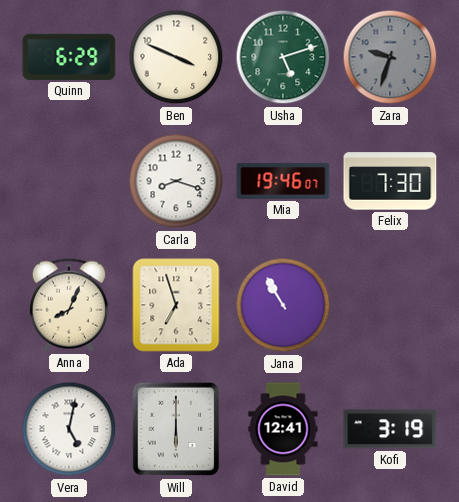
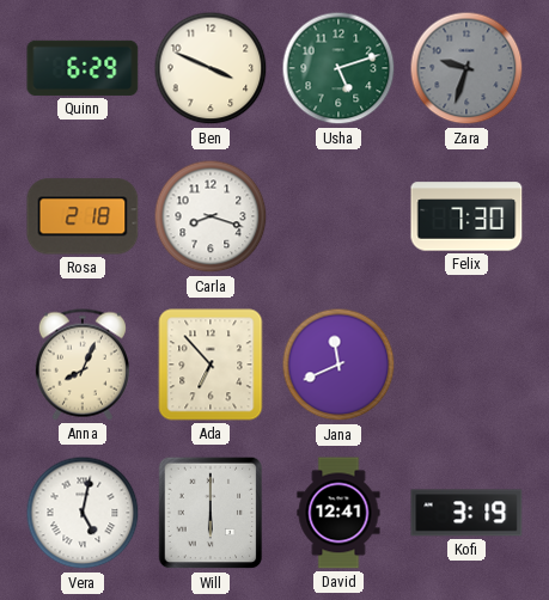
Rosa: none -> 2:18
Mia: 19:46 -> none
Ada: 6:57 -> 6:53
Jana: 10:55 -> 11:41
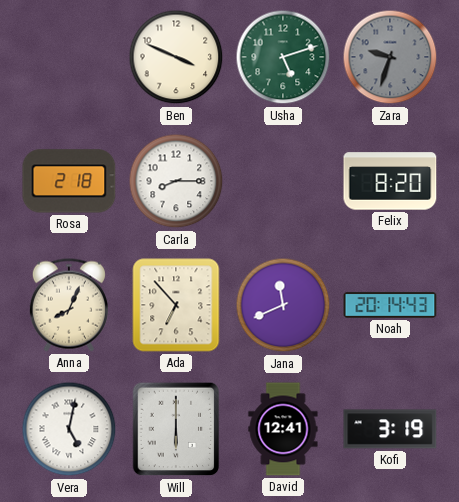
Quinn: 6:29 -> none
Carla: 8:18 -> 8:15
Felix: 7:30 -> 8:20
Noah: none -> 20:14
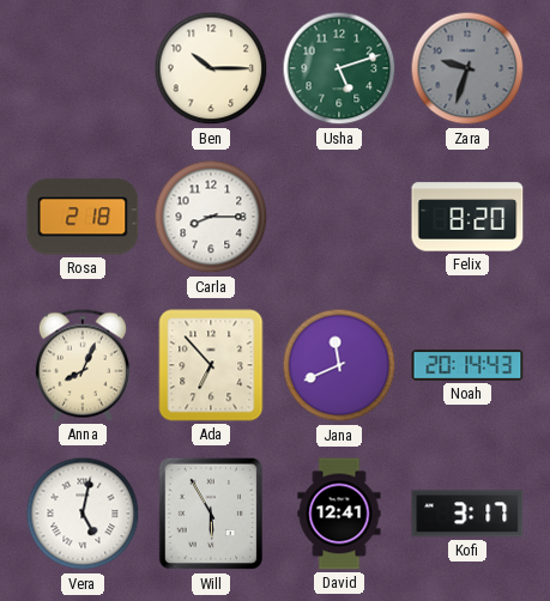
Ben: 3:49 -> 10:15
Will: 6:00 -> 5:55
Kofi: 3:19 -> 3:17
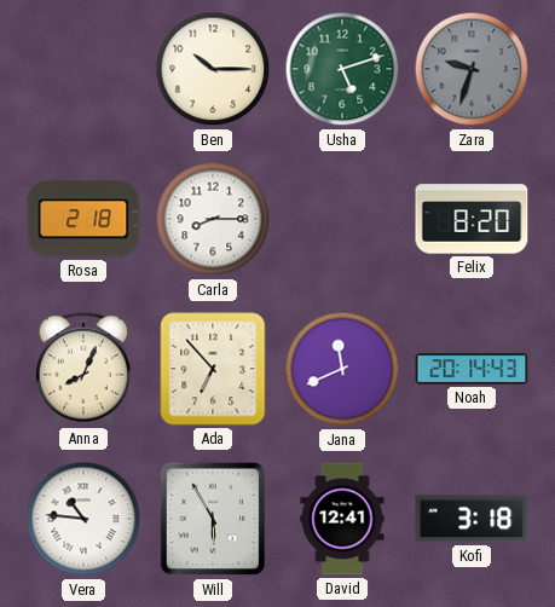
Vera: 5:02 -> 10:46
Kofi: 3:17 -> 3:18
